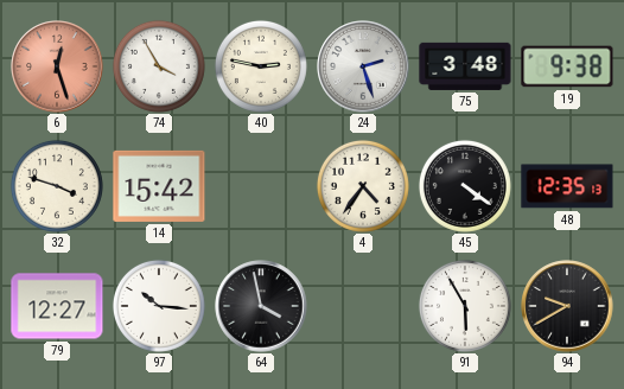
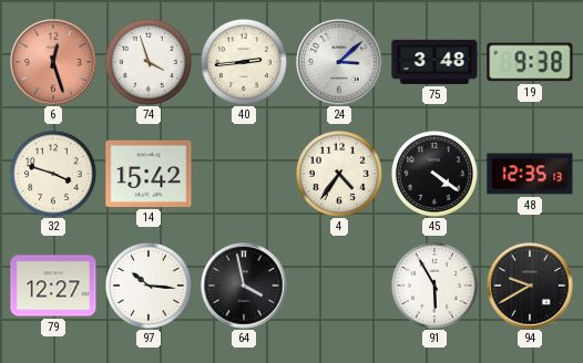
74: 3:55 -> 3:57
40: 2:47 -> 2:44
24: 2:27 -> 3:08
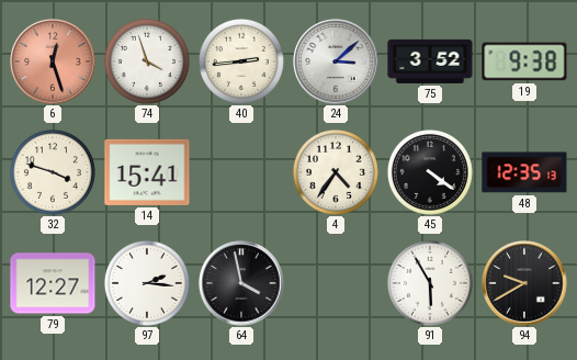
75: 3:48 -> 3:52
14: 15:42 -> 15:41
97: 10:16 -> 2:16
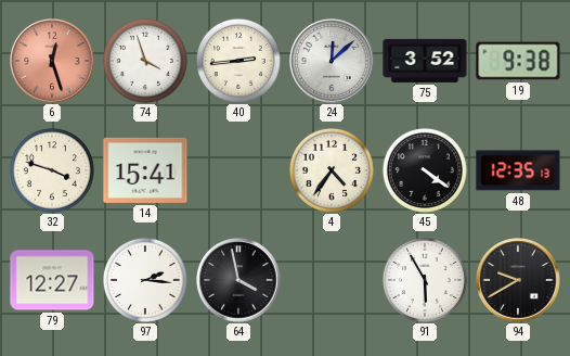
24: 3:08 -> 12:08
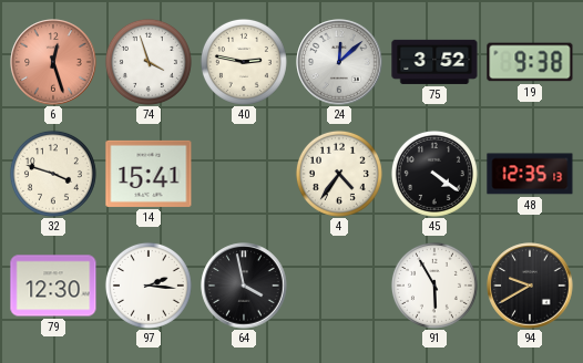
40: 2:44 -> 2:47
79: 12:27 -> 12:30
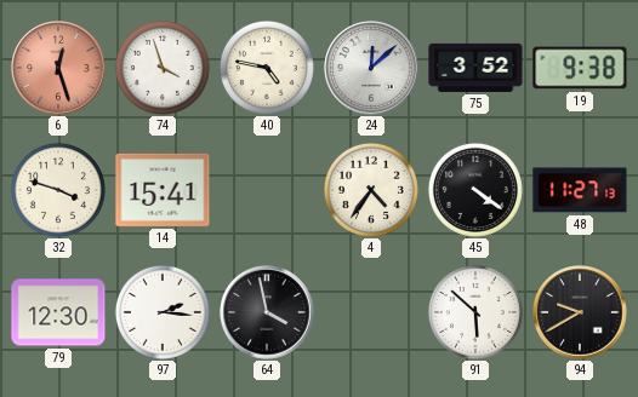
40: 2:47 -> 4:47
48: 12:35 -> 11:27
91: 5:55 -> 5:52
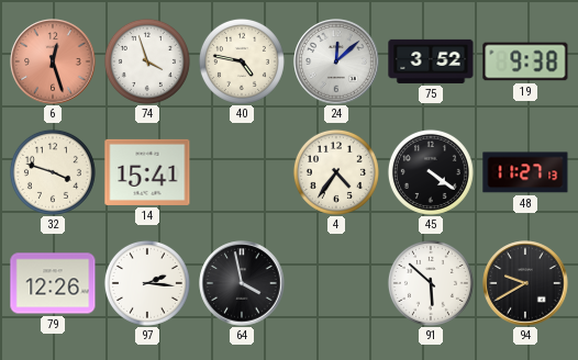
79: 12:30 -> 12:26
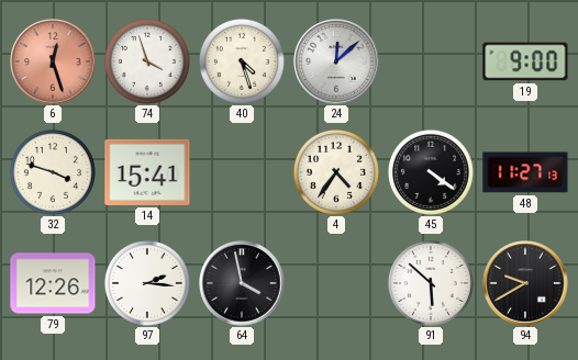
40: 4:47 -> 4:27
75: 3:52 -> none
19: 9:38 -> 9:00
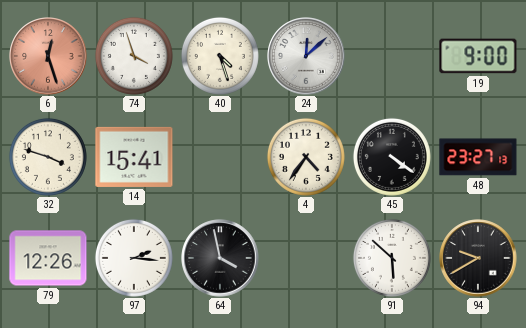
48: 11:27 -> 23:27
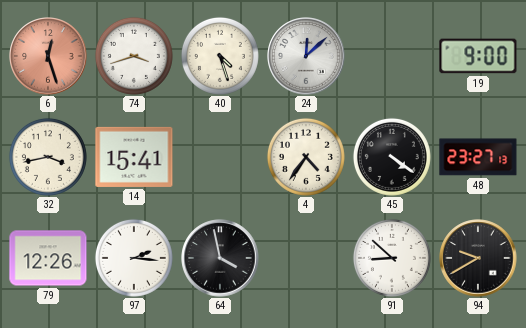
74: 3:57 -> 3:42
32: 3:48 -> 3:43
91: 5:52 -> 8:52
